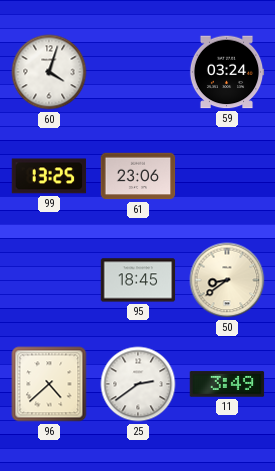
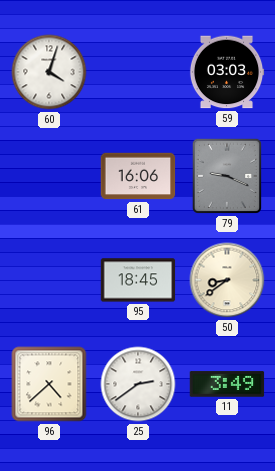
59: 03:24 -> 03:03
99: 13:25 -> none
61: 23:06 -> 16:06
79: none -> 9:19
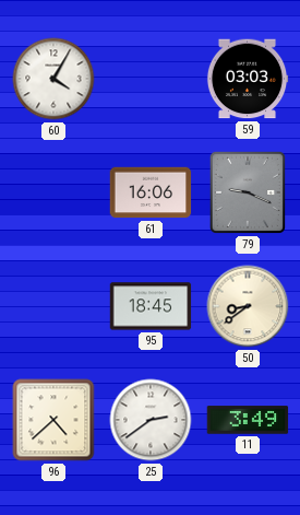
60: 4:03 -> 4:05
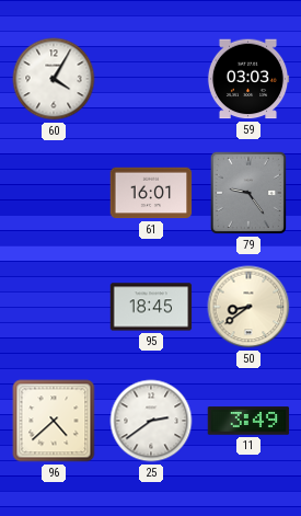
61: 16:06 -> 16:01
79: 9:19 -> 9:24
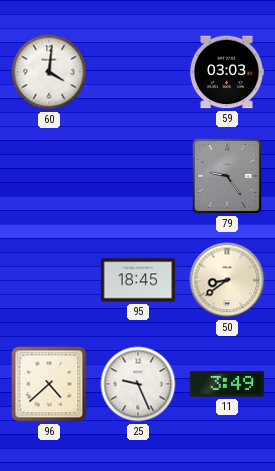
60: 4:05 -> 4:01
61: 16:01 -> none
25: 2:39 -> 9:26
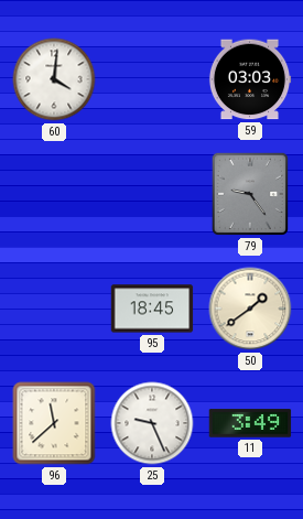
50: 8:39 -> 1:39
96: 4:38 -> 11:38
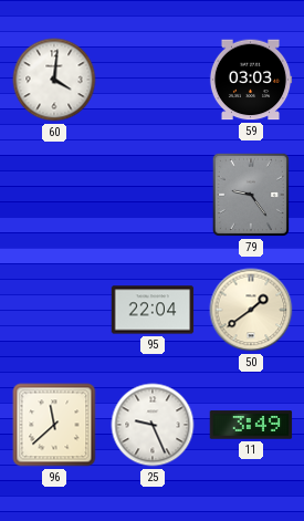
95: 18:45 -> 22:04
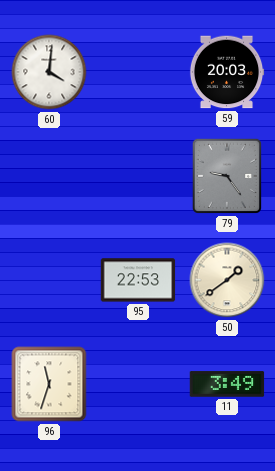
59: 03:03 -> 20:03
95: 22:04 -> 22:53
96: 11:38 -> 11:33
25: 9:26 -> none
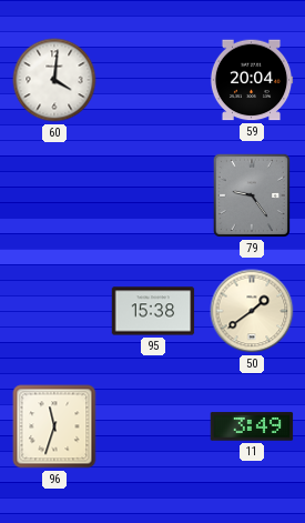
59: 20:03 -> 20:04
95: 22:53 -> 15:38
